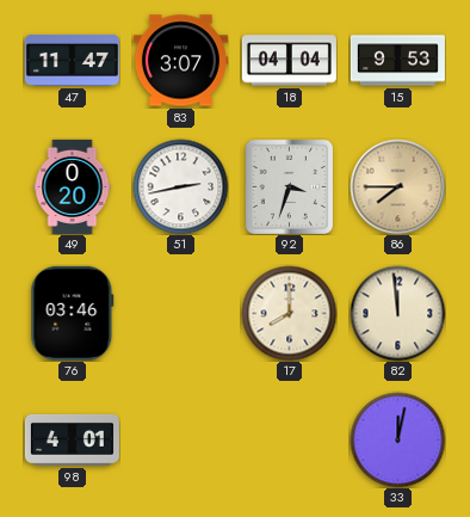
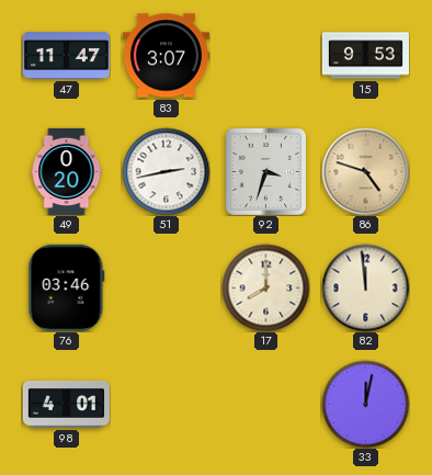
18: 04:04 -> none
86: 7:45 -> 4:48
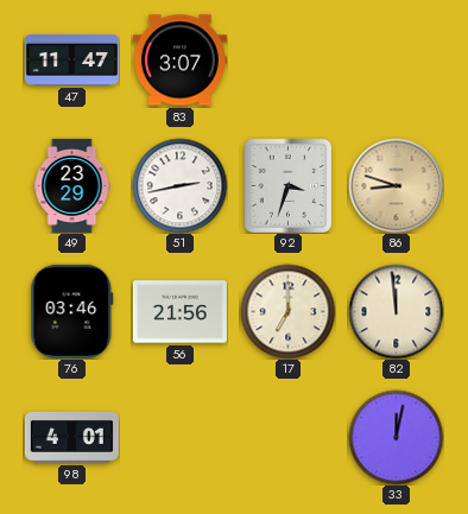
15: 9:53 -> none
49: 0:20 -> 23:29
86: 4:48 -> 8:48
56: none -> 21:56
17: 8:00 -> 7:00
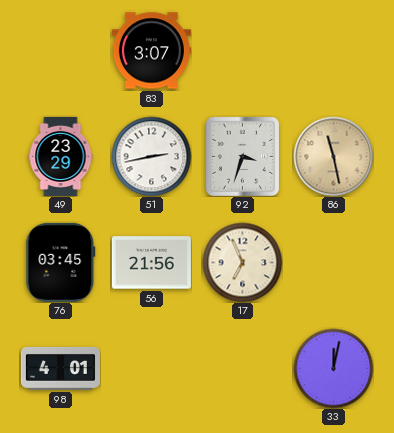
47: 11:47 -> none
86: 8:48 -> 11:28
76: 03:46 -> 03:45
17: 7:00 -> 6:56
82: 11:59 -> none
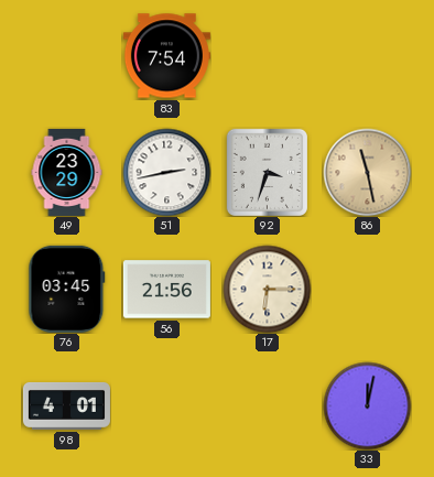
83: 3:07 -> 7:54
17: 6:56 -> 6:15
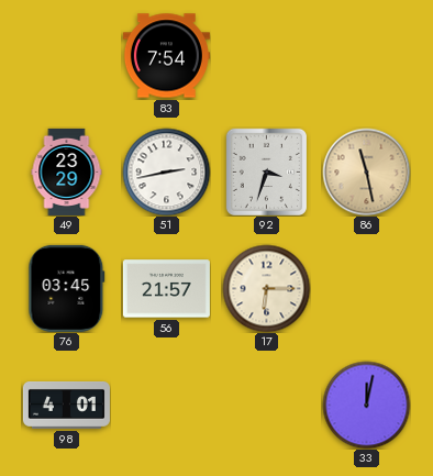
56: 21:56 -> 21:57
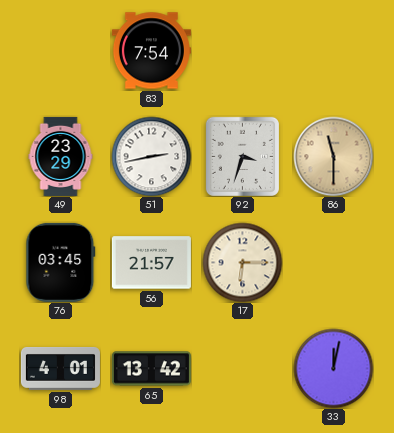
86: 11:28 -> 11:30
65: none -> 13:42
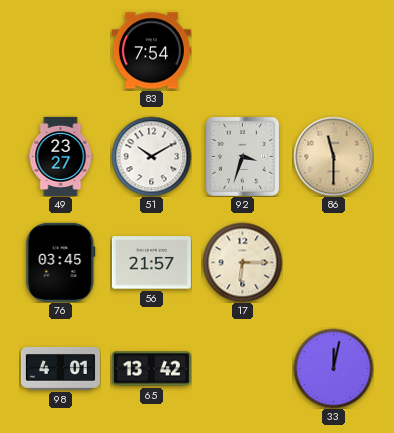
49: 23:29 -> 23:27
51: 2:43 -> 10:10
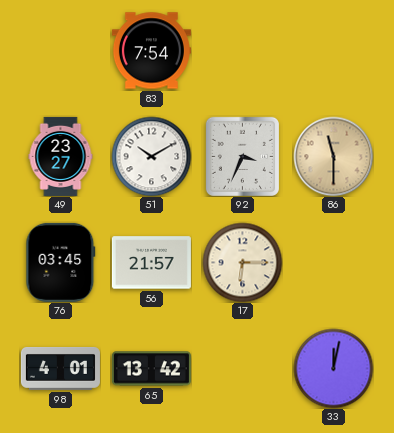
92: 3:33 -> 3:34
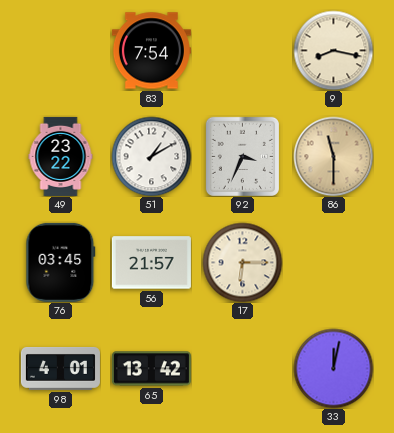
9: none -> 8:17
49: 23:27 -> 23:22
51: 10:10 -> 1:10
